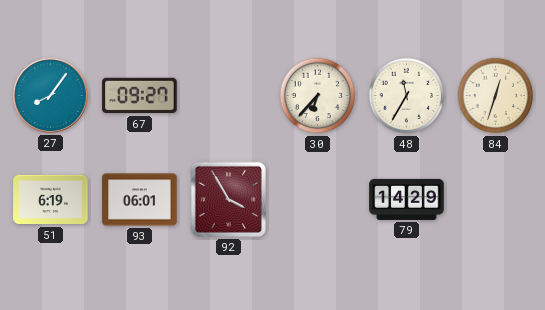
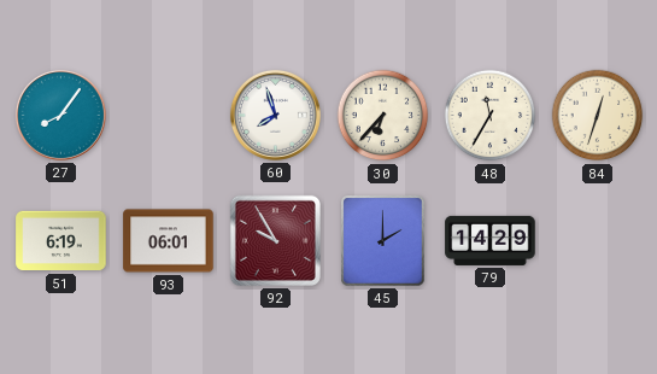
67: 09:27 -> none
60: none -> 7:57
92: 3:55 -> 9:55
45: none -> 2:00
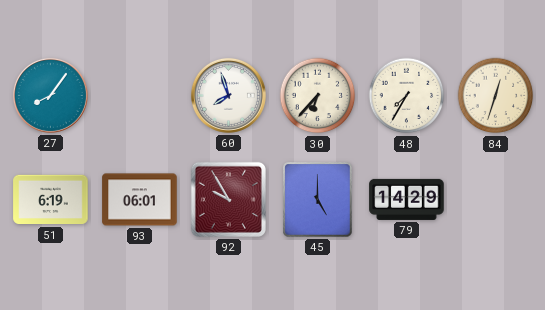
48: 11:35 -> 7:35
45: 2:00 -> 5:00
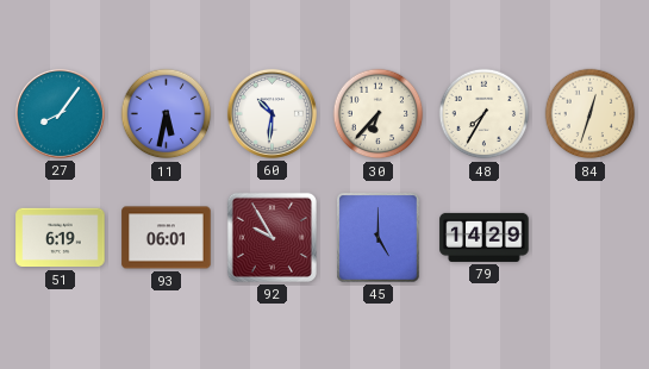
11: none -> 5:32
60: 7:57 -> 10:31
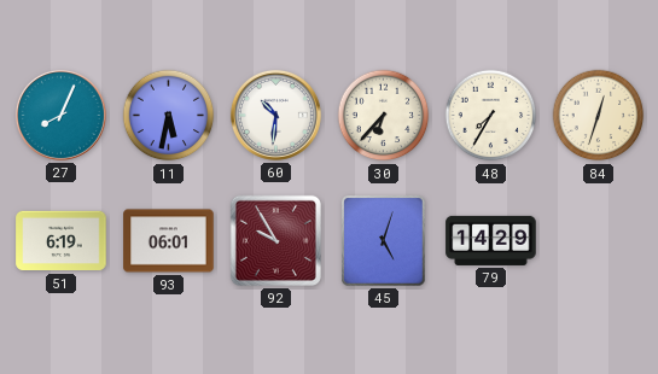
27: 8:06 -> 8:04
45: 5:00 -> 5:03
